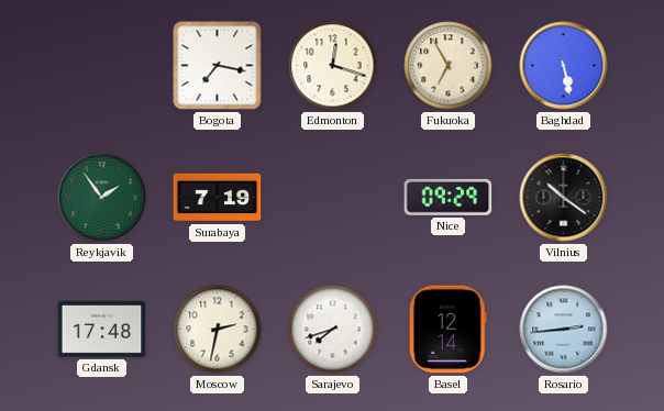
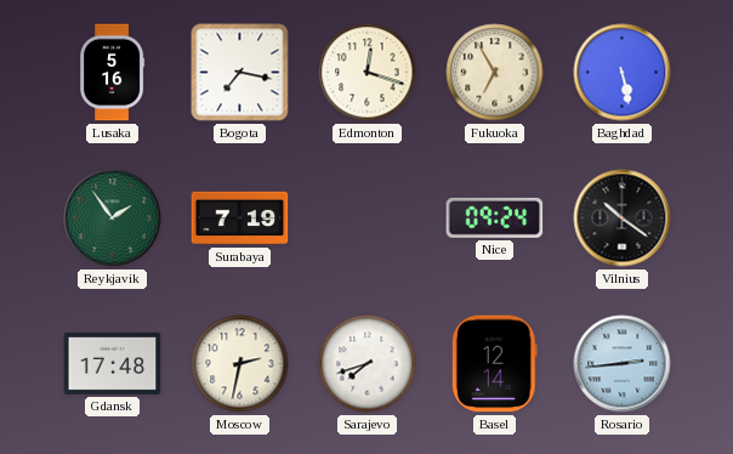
Lusaka: none -> 5:16
Nice: 09:29 -> 09:24
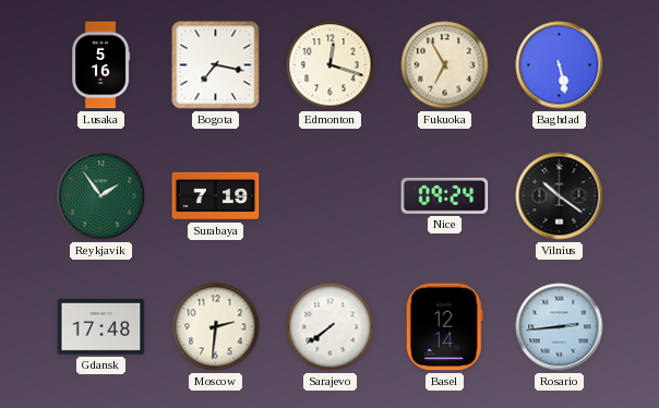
Moscow: 2:32 -> 2:31
Sarajevo: 7:42 -> 7:39
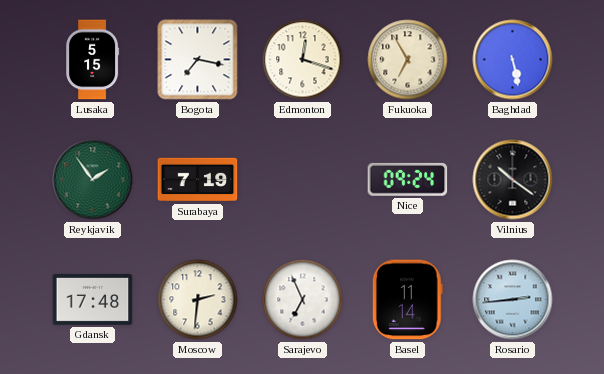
Lusaka: 5:16 -> 5:15
Sarajevo: 7:39 -> 6:56
Basel: 12:14 -> 11:14
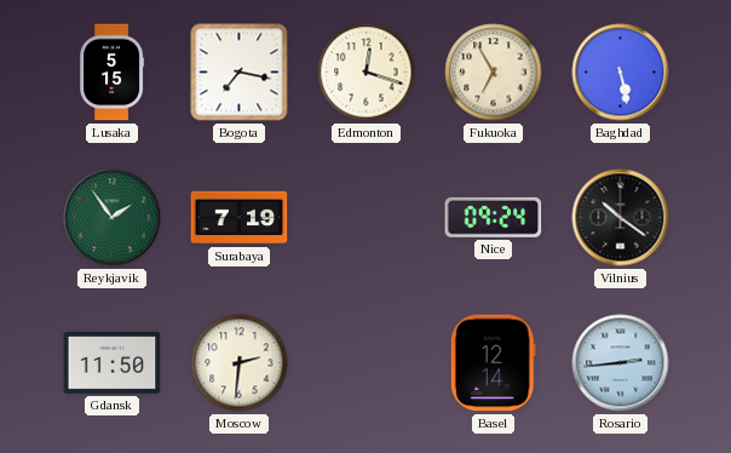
Gdansk: 17:48 -> 11:50
Sarajevo: 6:56 -> none
Basel: 11:14 -> 12:14
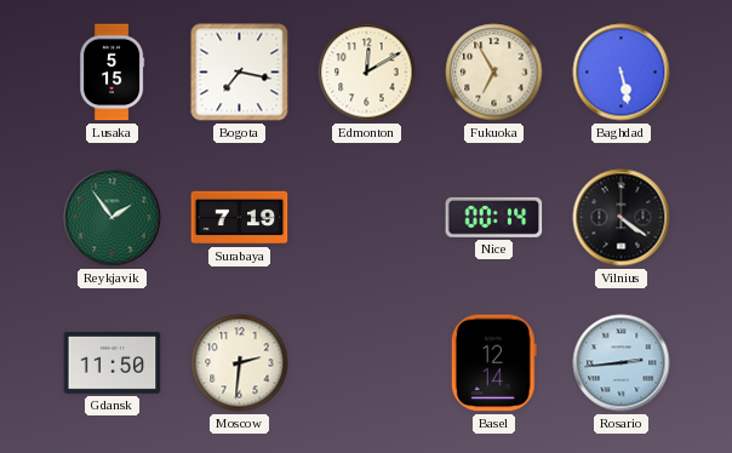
Edmonton: 12:18 -> 12:10
Nice: 09:24 -> 00:14
Vilnius: 10:21 -> 4:21
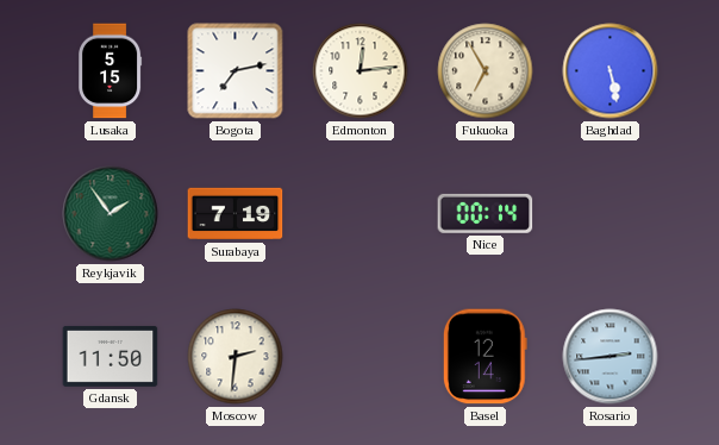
Bogota: 7:17 -> 7:13
Edmonton: 12:10 -> 12:14
Vilnius: 4:21 -> none
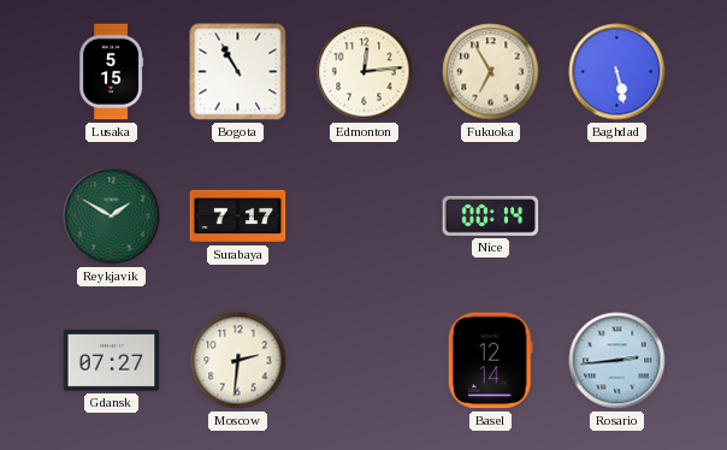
Bogota: 7:13 -> 10:55
Reykjavik: 1:54 -> 1:50
Surabaya: 7:19 -> 7:17
Gdansk: 11:50 -> 07:27
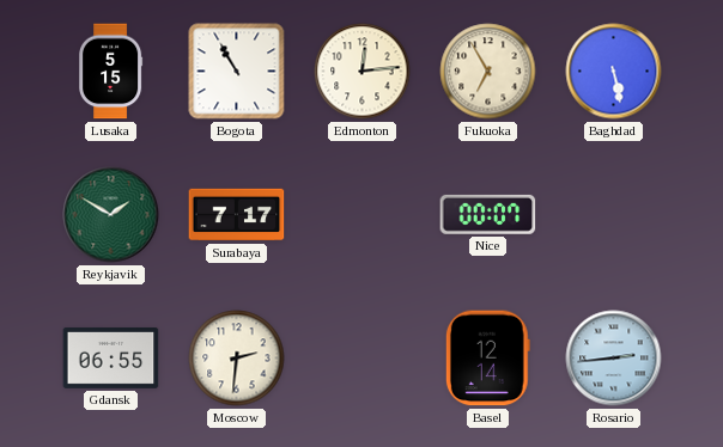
Nice: 00:14 -> 00:07
Gdansk: 07:27 -> 06:55
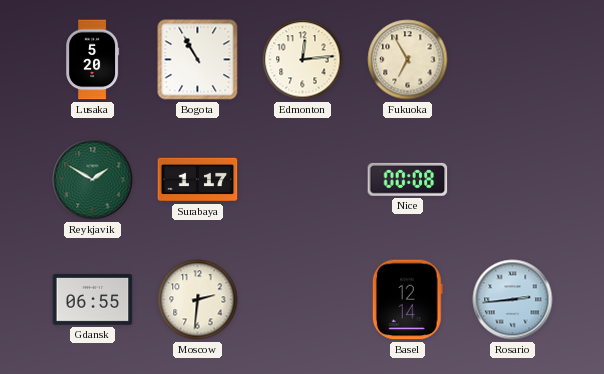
Lusaka: 5:15 -> 5:20
Baghdad: 5:28 -> none
Surabaya: 7:17 -> 1:17
Nice: 00:07 -> 00:08
